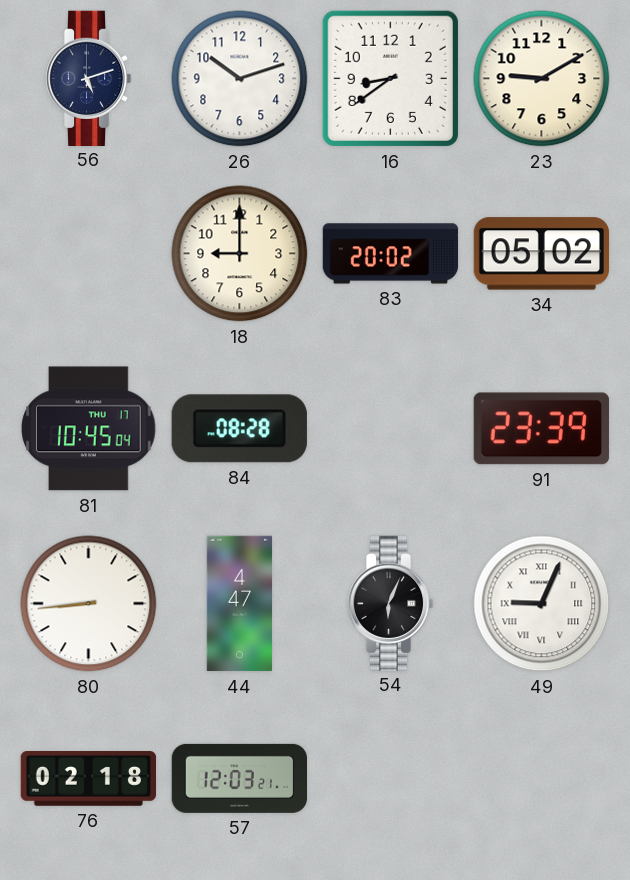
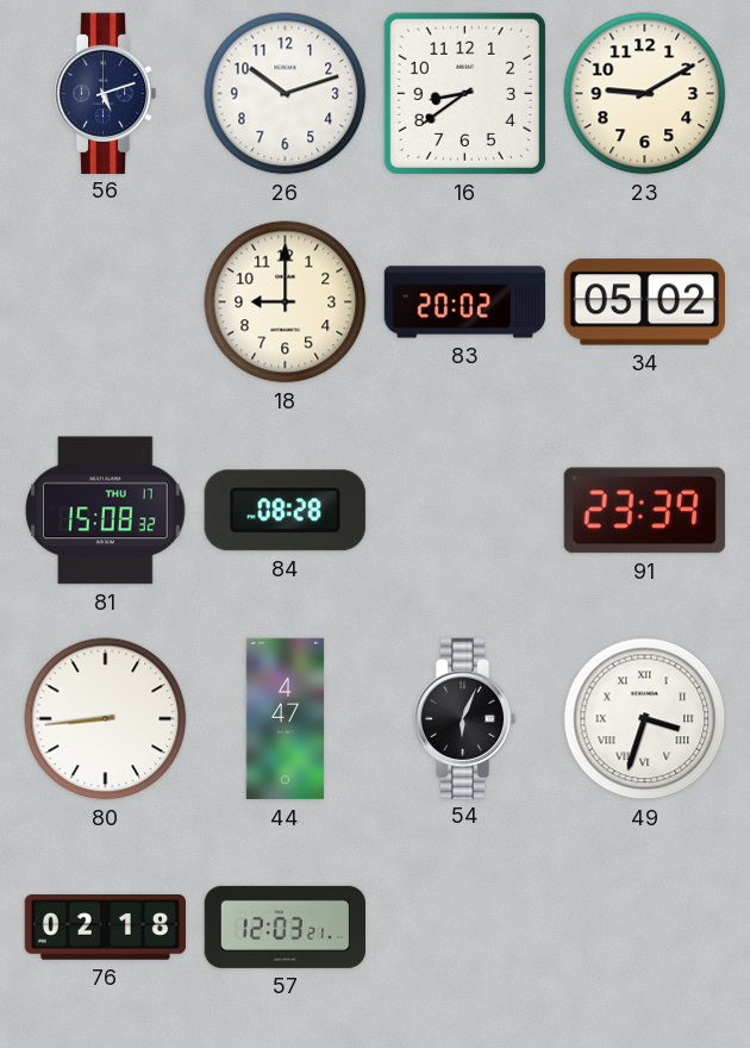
81: 10:45 -> 15:08
49: 9:04 -> 3:33
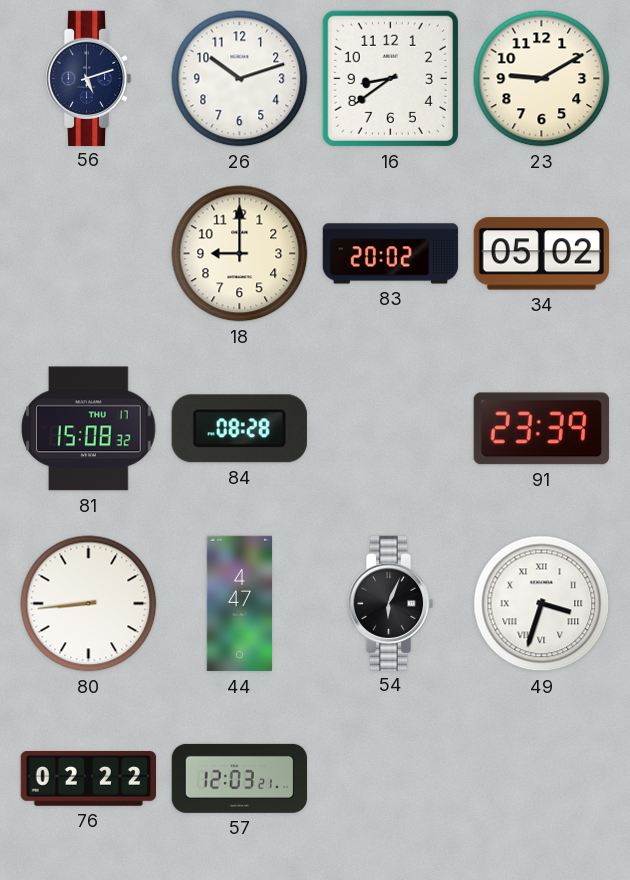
76: 02:18 -> 02:22
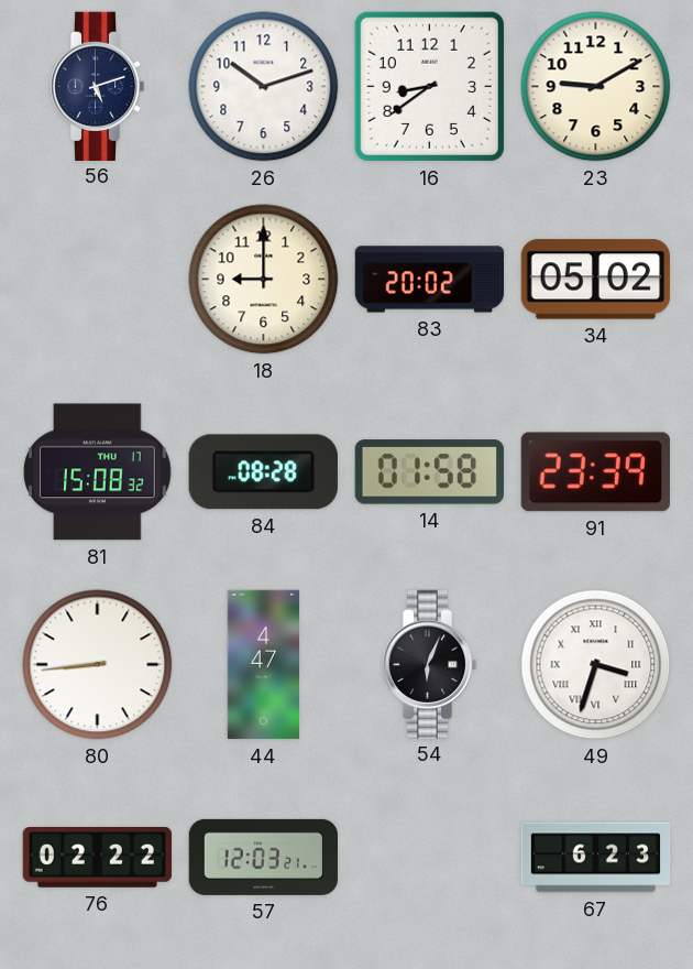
14: none -> 01:58
67: none -> 6:23
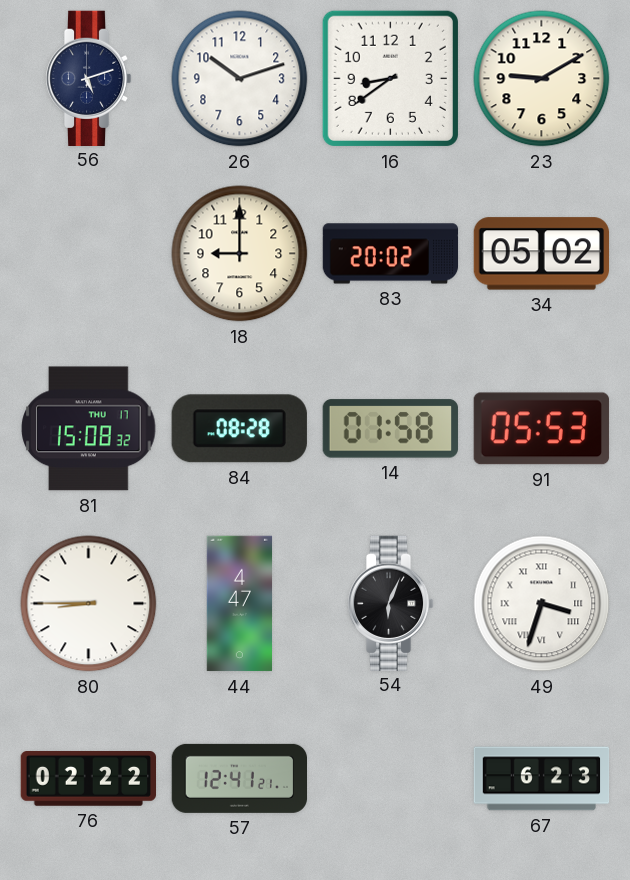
91: 23:39 -> 05:53
80: 8:44 -> 8:45
57: 12:03 -> 12:41
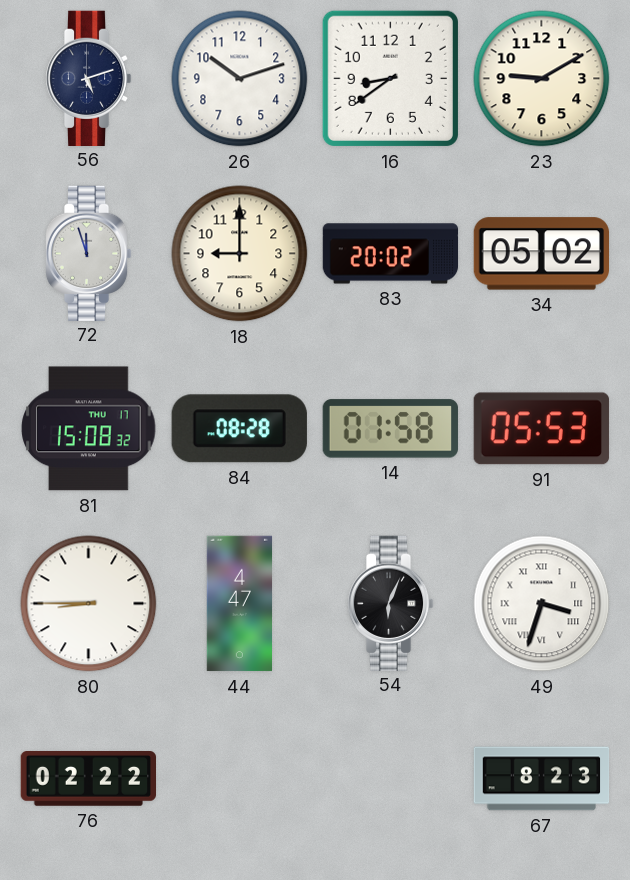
72: none -> 11:57
57: 12:41 -> none
67: 6:23 -> 8:23
